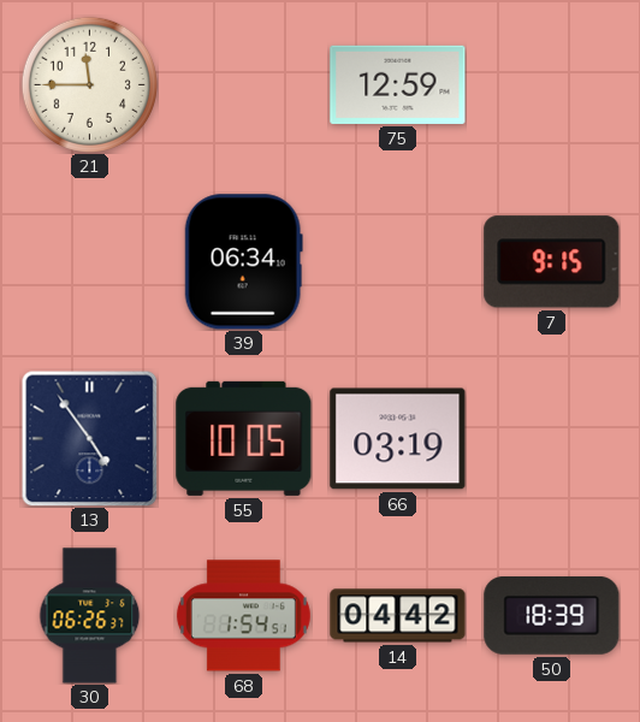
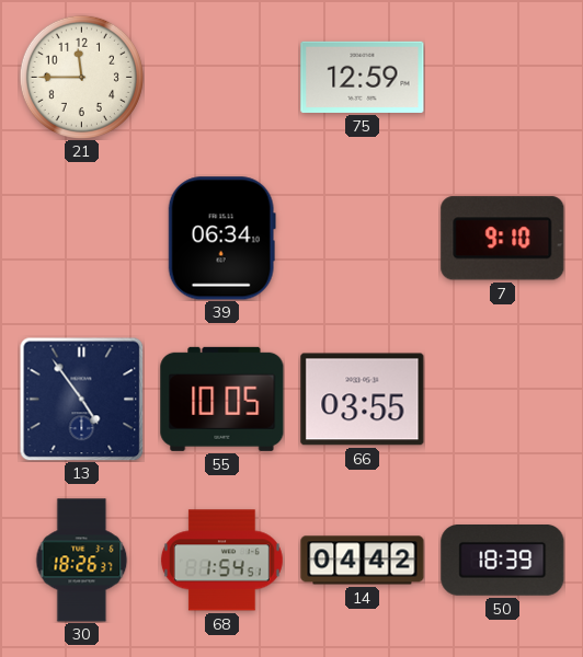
7: 9:15 -> 9:10
66: 03:19 -> 03:55
30: 06:26 -> 18:26
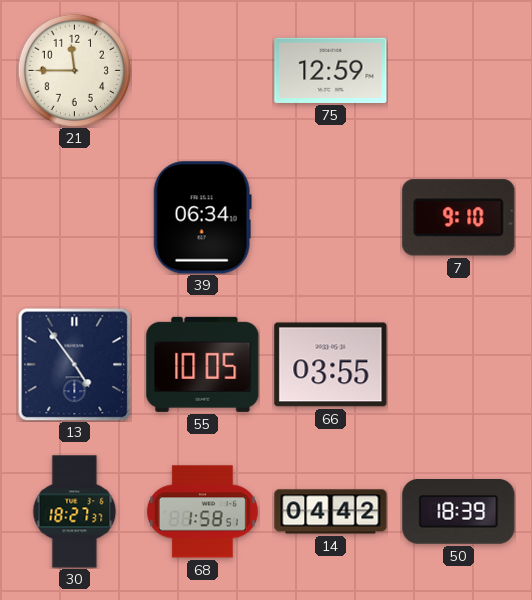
30: 18:26 -> 18:27
68: 1:54 -> 1:58
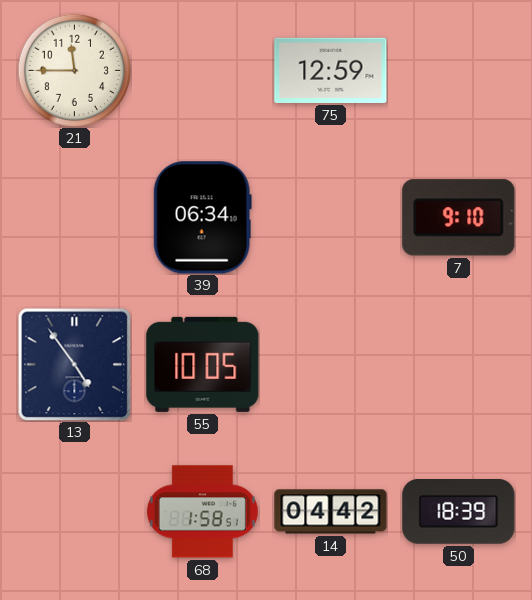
66: 03:55 -> none
30: 18:27 -> none
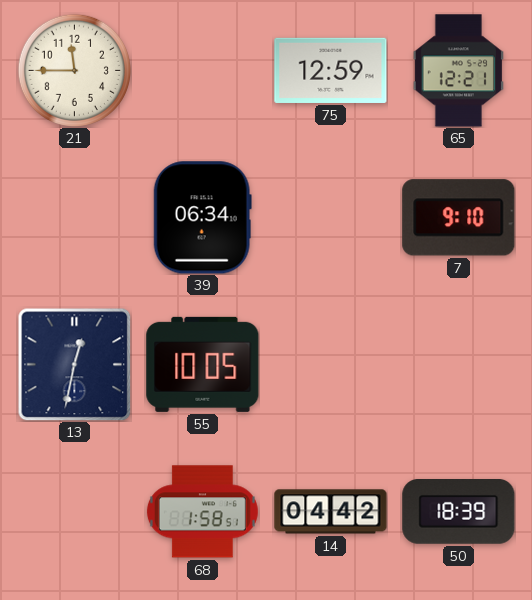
65: none -> 12:21
13: 4:54 -> 12:32
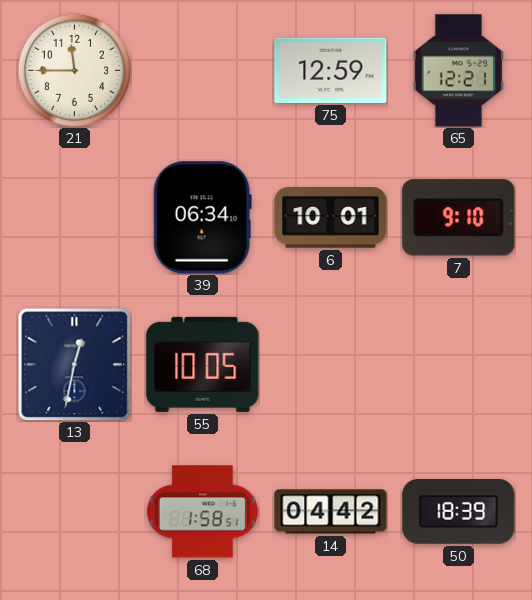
6: none -> 10:01
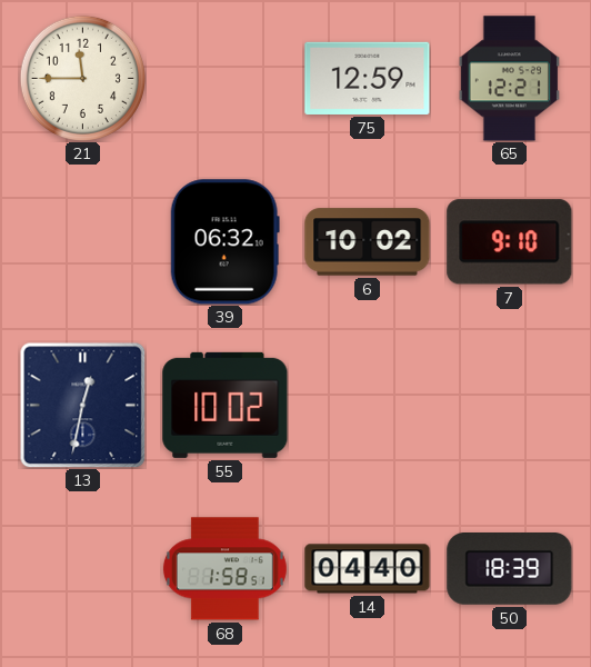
39: 06:34 -> 06:32
6: 10:01 -> 10:02
55: 10:05 -> 10:02
14: 04:42 -> 04:40
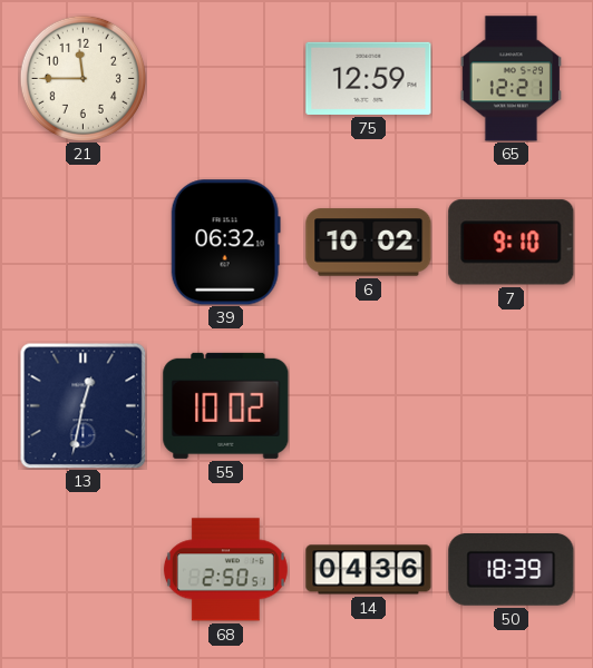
68: 1:58 -> 2:50
14: 04:40 -> 04:36
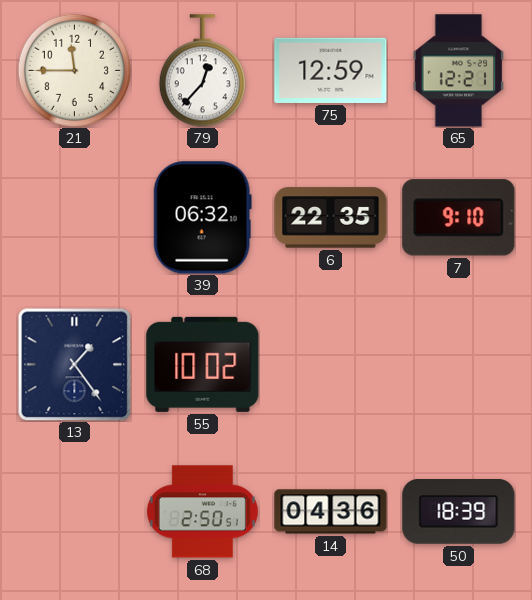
79: none -> 12:37
6: 10:02 -> 22:35
13: 12:32 -> 1:24
